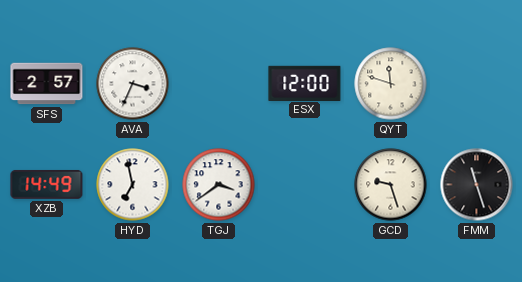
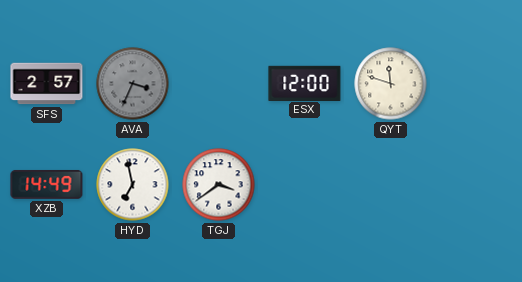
AVA dial: white -> grey
GCD: 9:27 -> none
FMM: 11:27 -> none
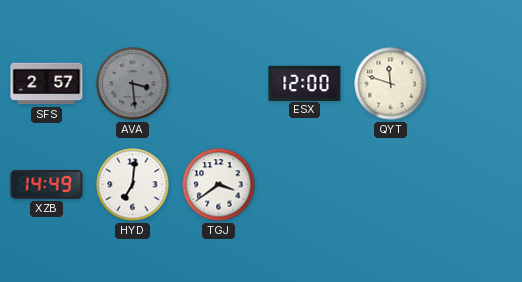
AVA: 3:34 -> 3:29
HYD: 6:58 -> 7:01
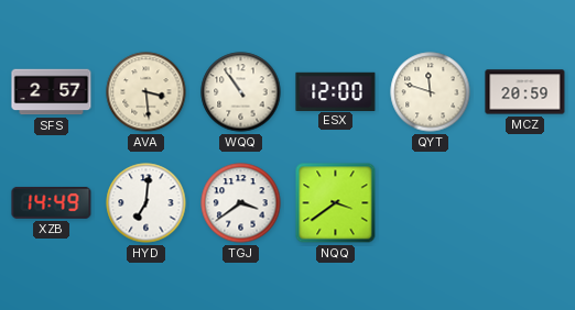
AVA dial: grey -> cream
WQQ: none -> 10:54
MCZ: none -> 20:59
NQQ: none -> 3:39
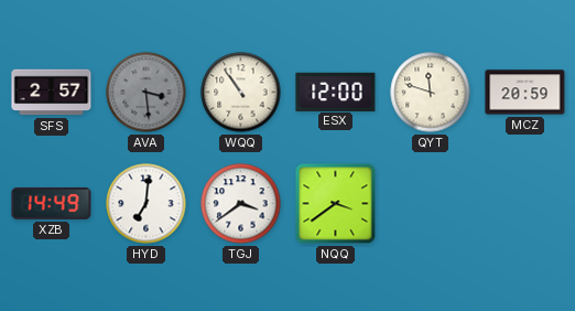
AVA dial: cream -> grey
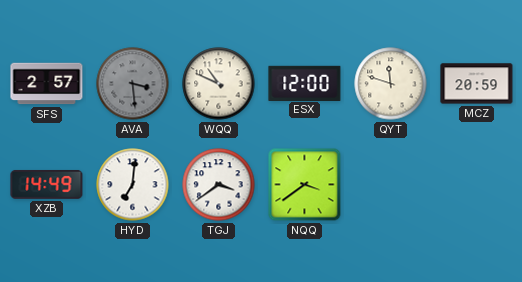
WQQ: 10:54 -> 10:49
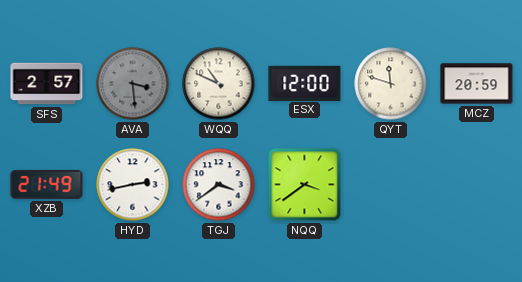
XZB: 14:49 -> 21:49
HYD: 7:01 -> 2:43
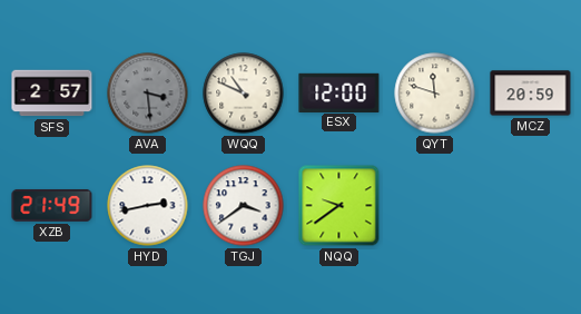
NQQ: 3:39 -> 9:39
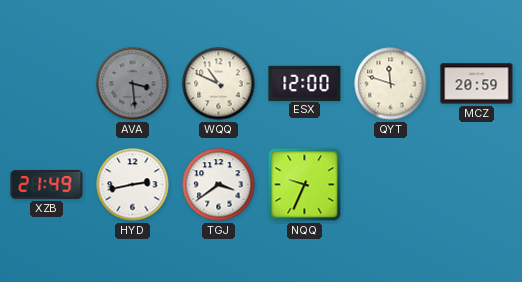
SFS: 2:57 -> none
NQQ: 9:39 -> 9:34
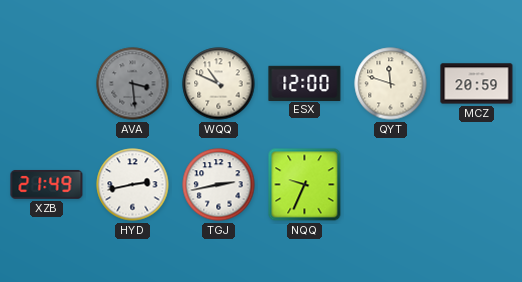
TGJ: 3:39 -> 2:43
